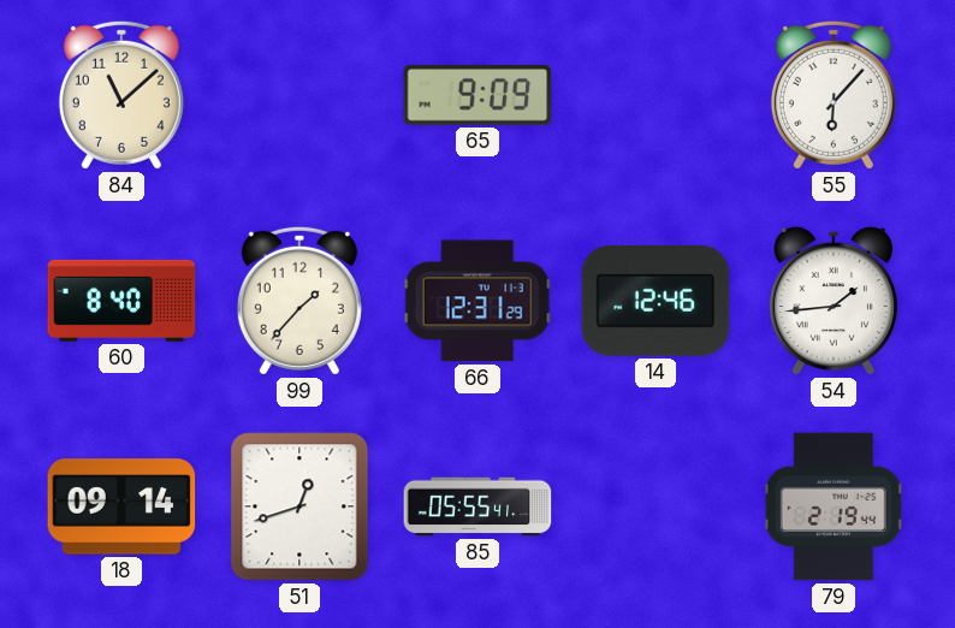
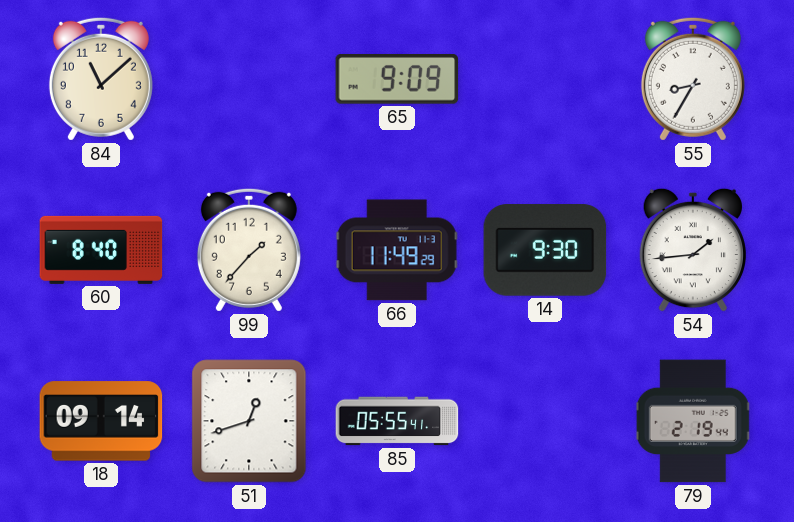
55: 6:07 -> 8:35
66: 12:31 -> 11:49
14: 12:46 -> 9:30
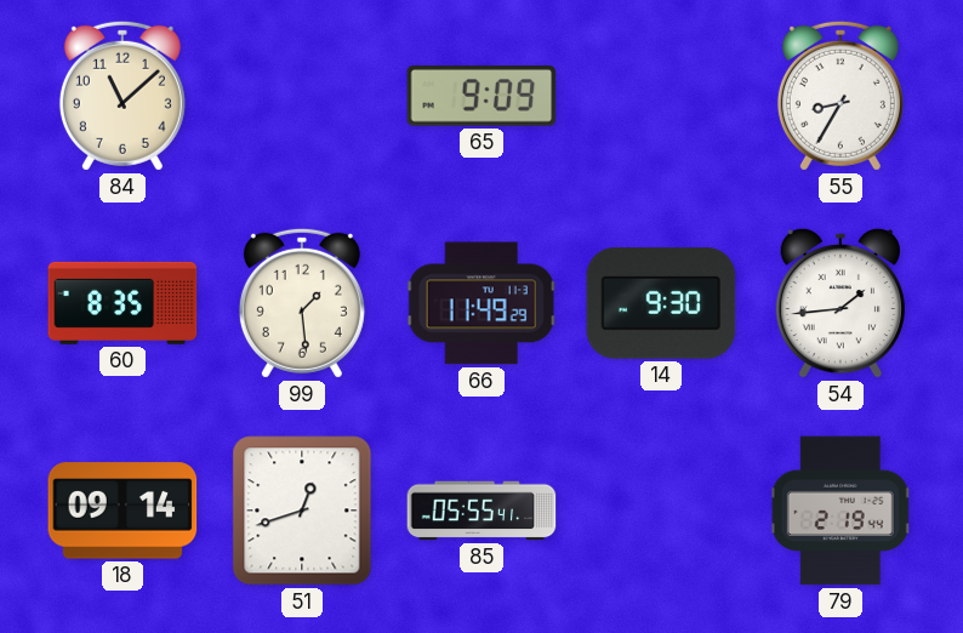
60: 8:40 -> 8:35
99: 1:37 -> 1:29
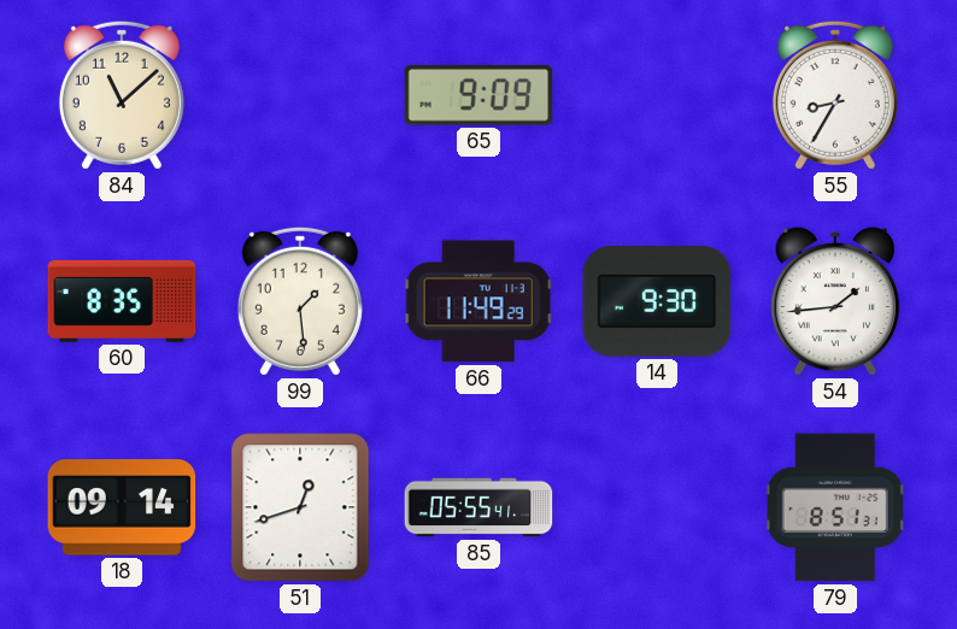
79: 2:19 -> 8:51
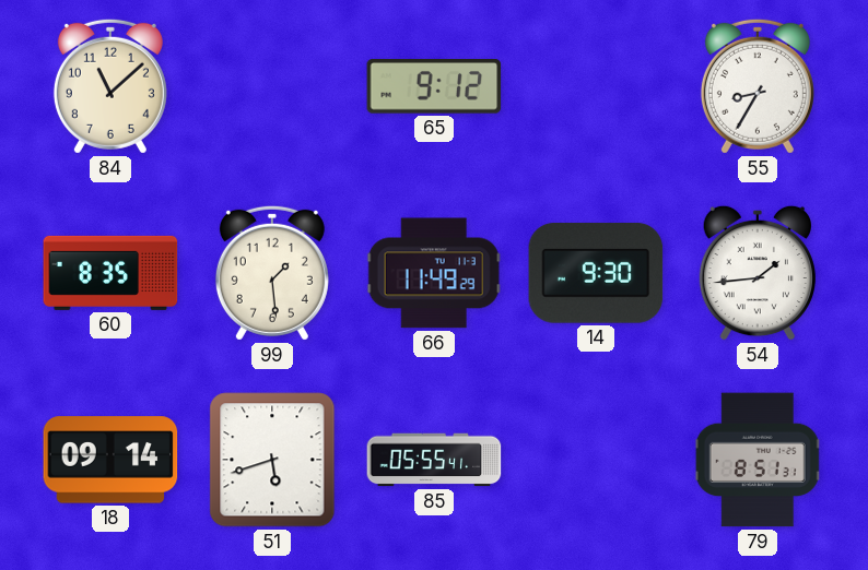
65: 9:09 -> 9:12
51: 12:42 -> 5:42
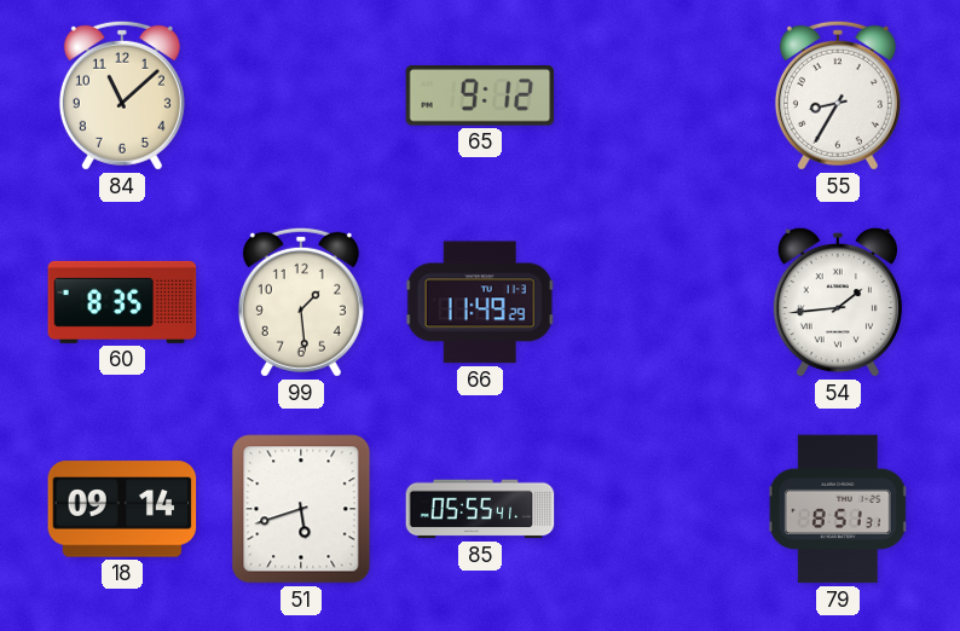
14: 9:30 -> none
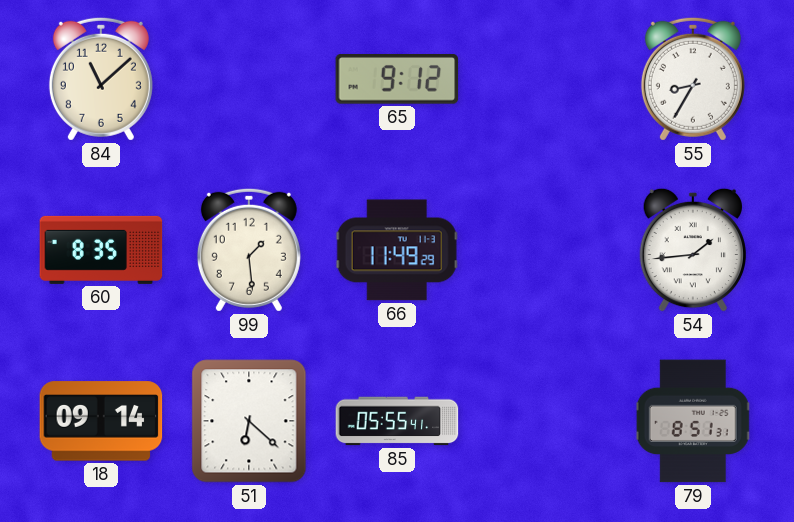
51: 5:42 -> 6:22
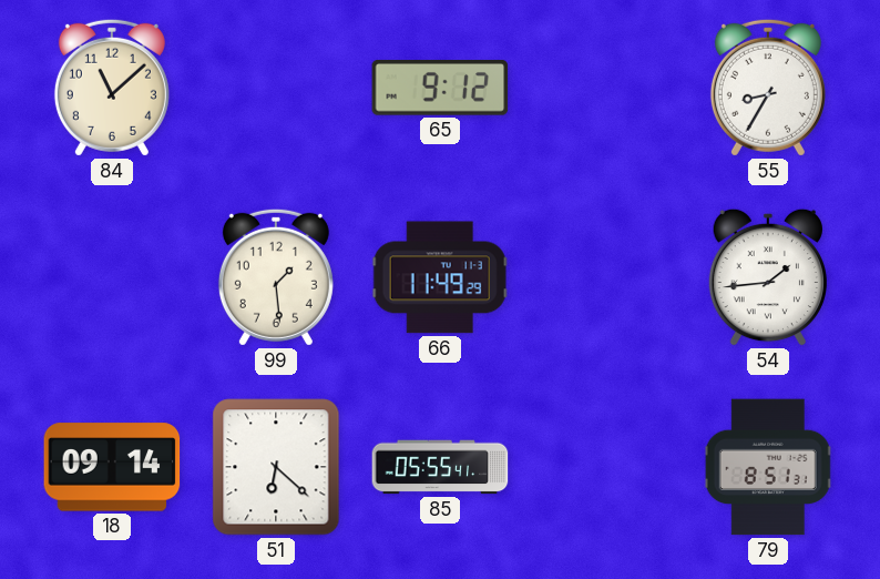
60: 8:35 -> none
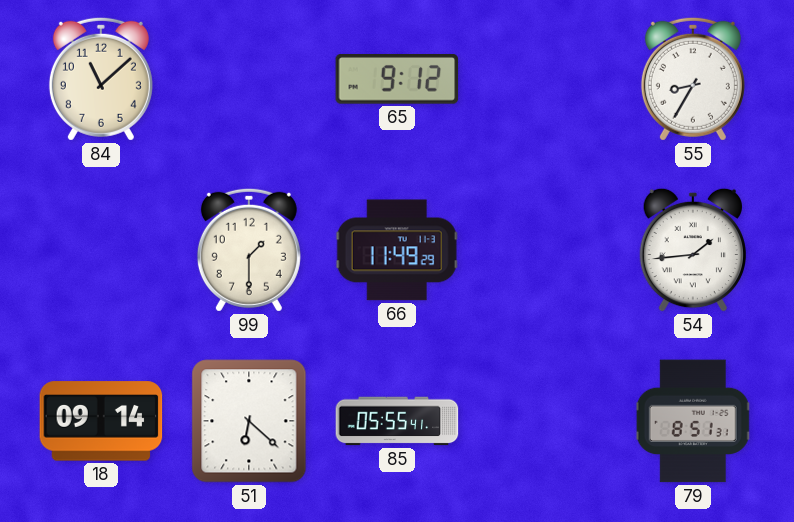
99: 1:29 -> 1:30
